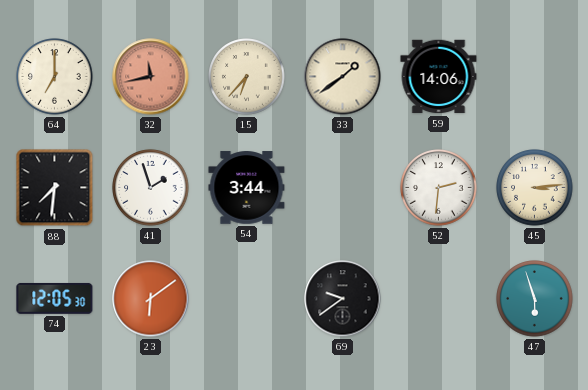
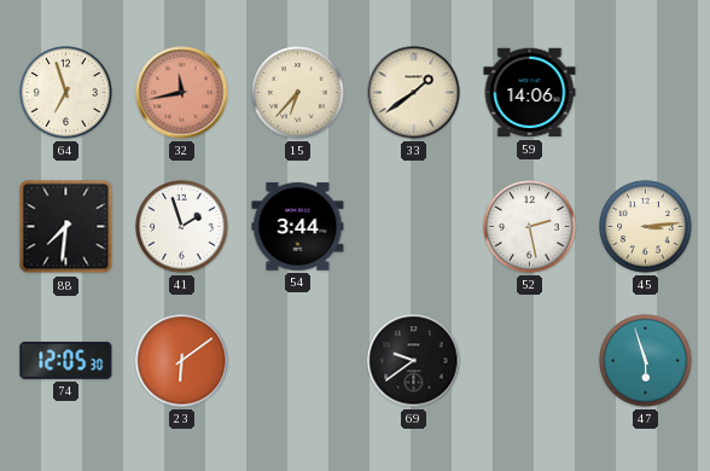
64: 7:00 -> 6:57
52: 2:31 -> 2:28
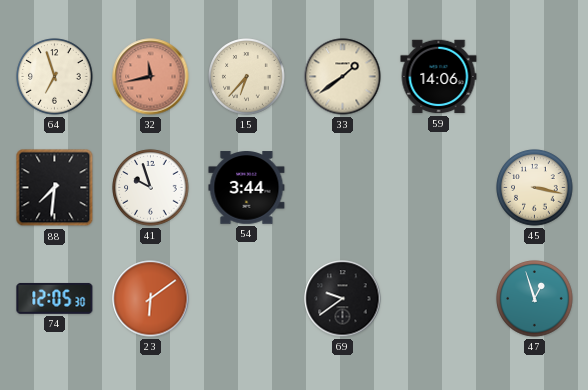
41: 1:57 -> 9:57
52: 2:28 -> none
45: 3:14 -> 3:17
47: 5:57 -> 12:57
